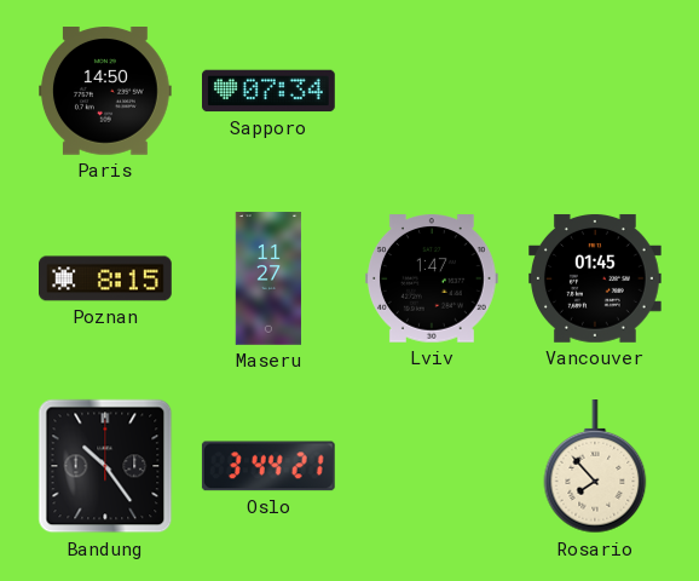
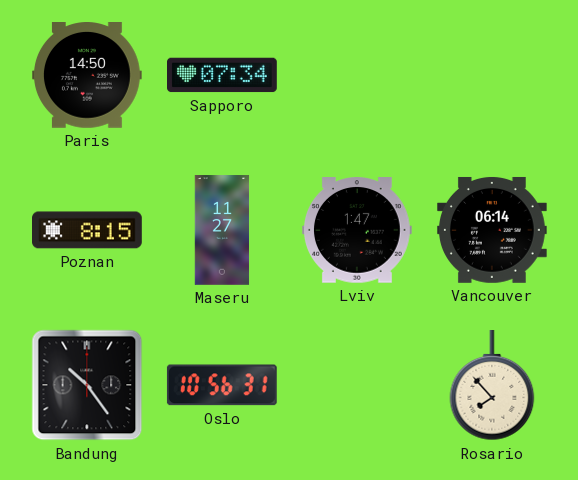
Vancouver: 01:45 -> 06:14
Oslo: 3:44 -> 10:56
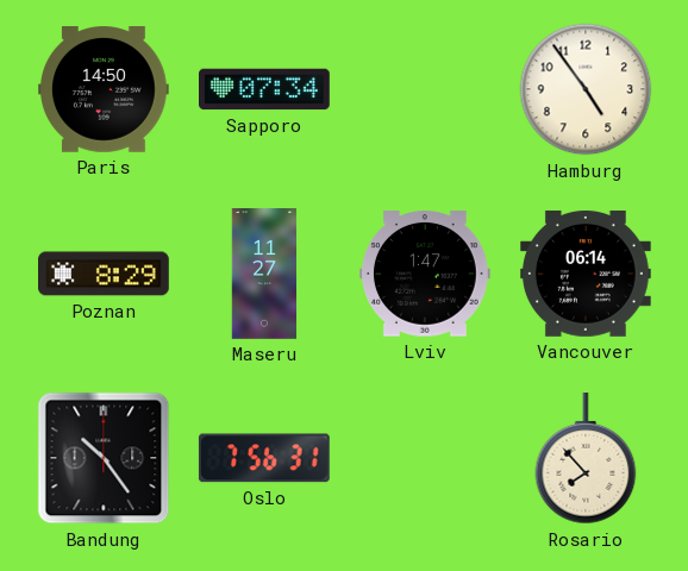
Hamburg: none -> 4:54
Poznan: 8:15 -> 8:29
Oslo: 10:56 -> 7:56
